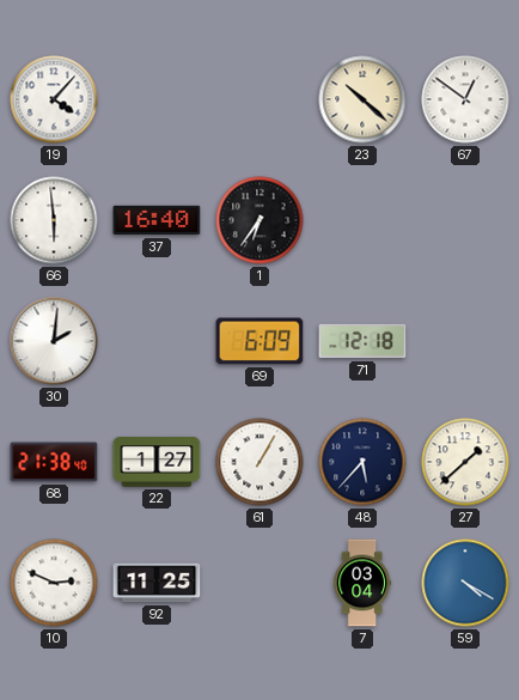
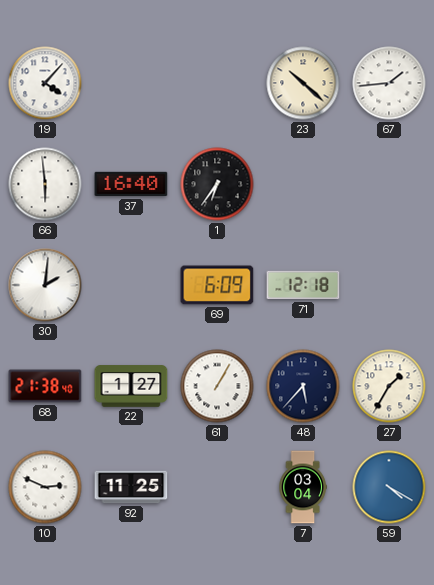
67: 12:51 -> 1:44
27: 1:38 -> 1:35
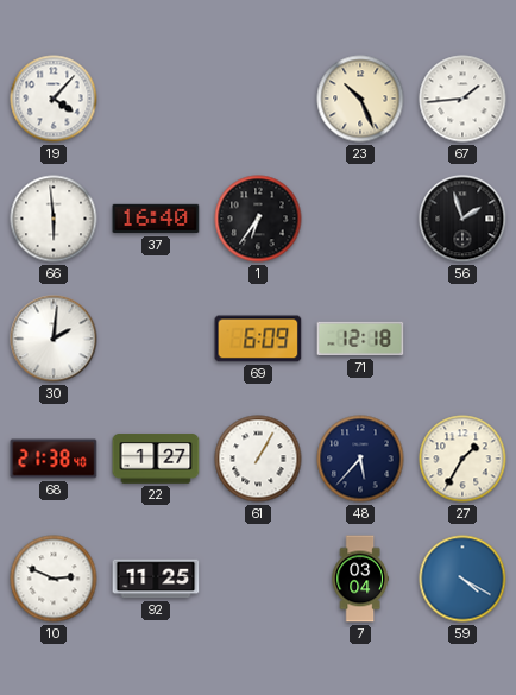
23: 10:22 -> 10:26
56: none -> 1:57
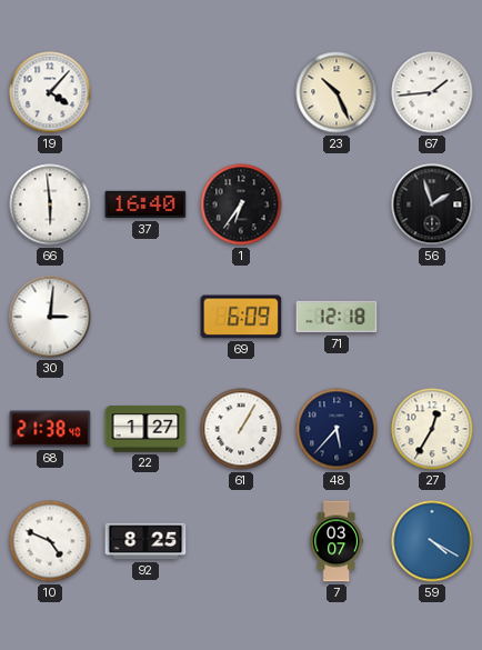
30: 2:01 -> 3:01
27: 1:35 -> 12:35
10: 2:49 -> 4:49
92: 11:25 -> 8:25
7: 03:04 -> 03:07
